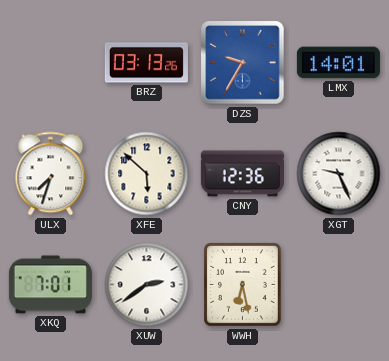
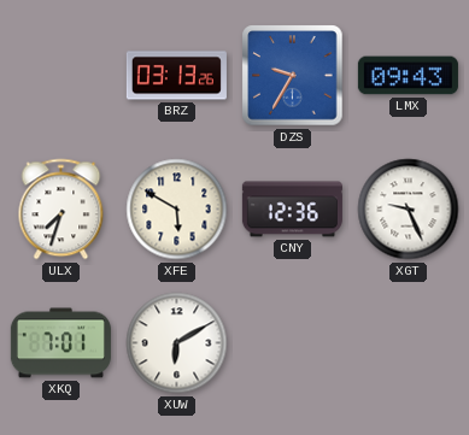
LMX: 14:01 -> 09:43
XFE: 5:52 -> 5:50
XUW: 2:39 -> 6:10
WWH: 6:28 -> none
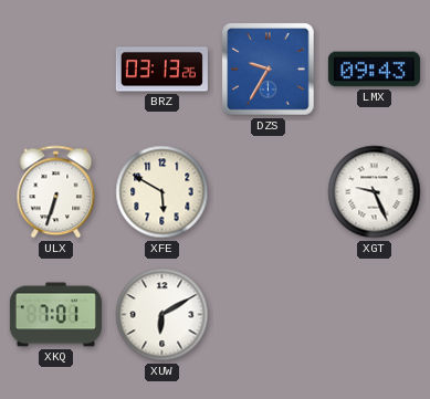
ULX: 7:33 -> 6:33
CNY: 12:36 -> none
